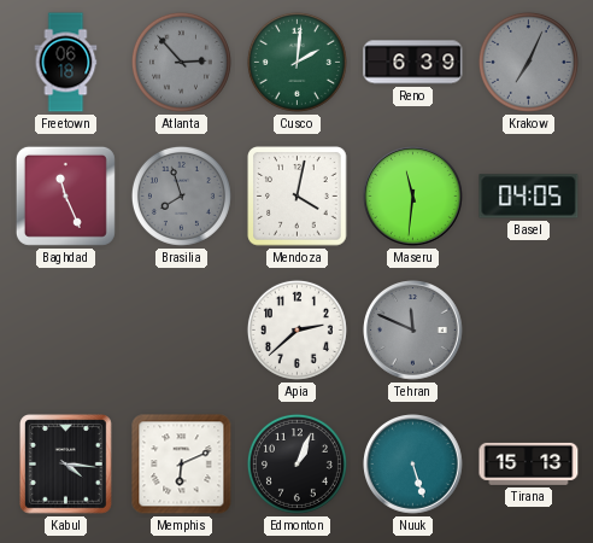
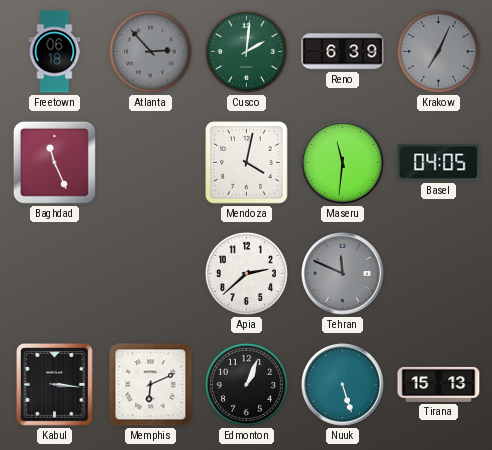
Brasilia: 7:57 -> none
Kabul: 4:16 -> 3:16
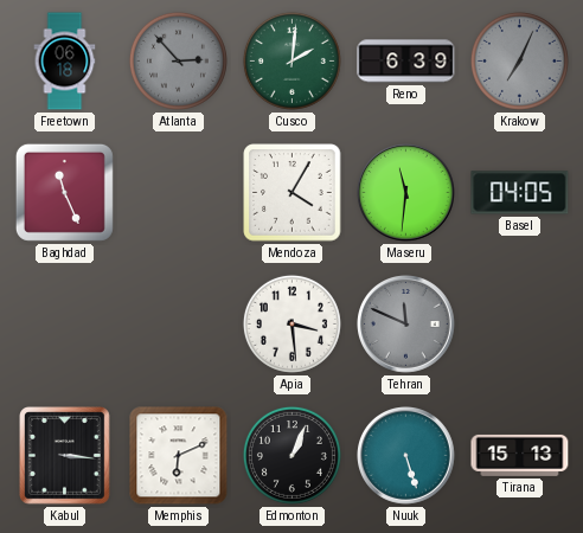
Mendoza: 4:02 -> 4:05
Apia: 2:38 -> 3:29
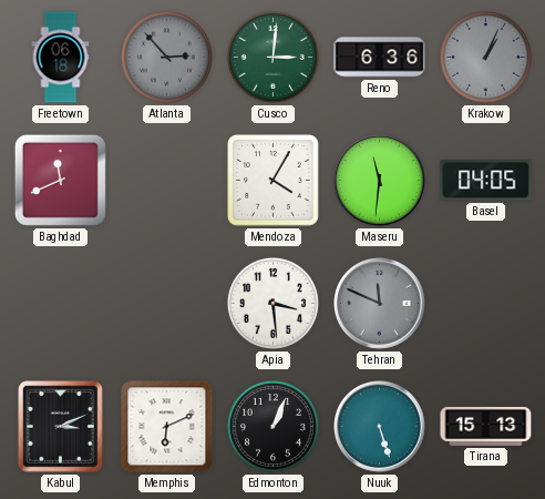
Cusco: 2:01 -> 3:01
Reno: 6:39 -> 6:36
Krakow: 7:04 -> 1:04
Baghdad: 11:26 -> 11:41
Kabul: 3:16 -> 3:11
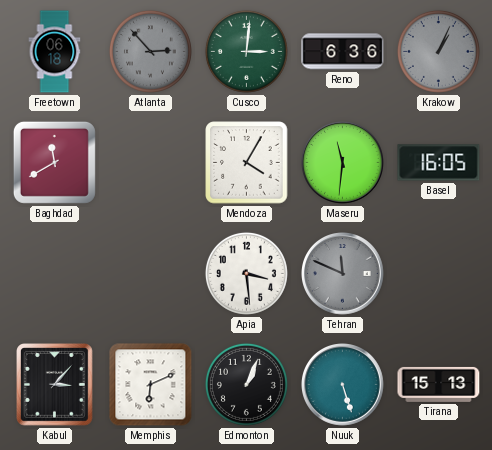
Baghdad: 11:41 -> 11:40
Basel: 04:05 -> 16:05
Kabul: 3:11 -> 3:07
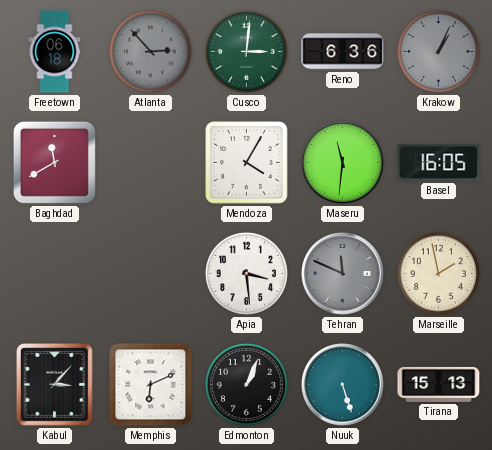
Marseille: none -> 1:58
